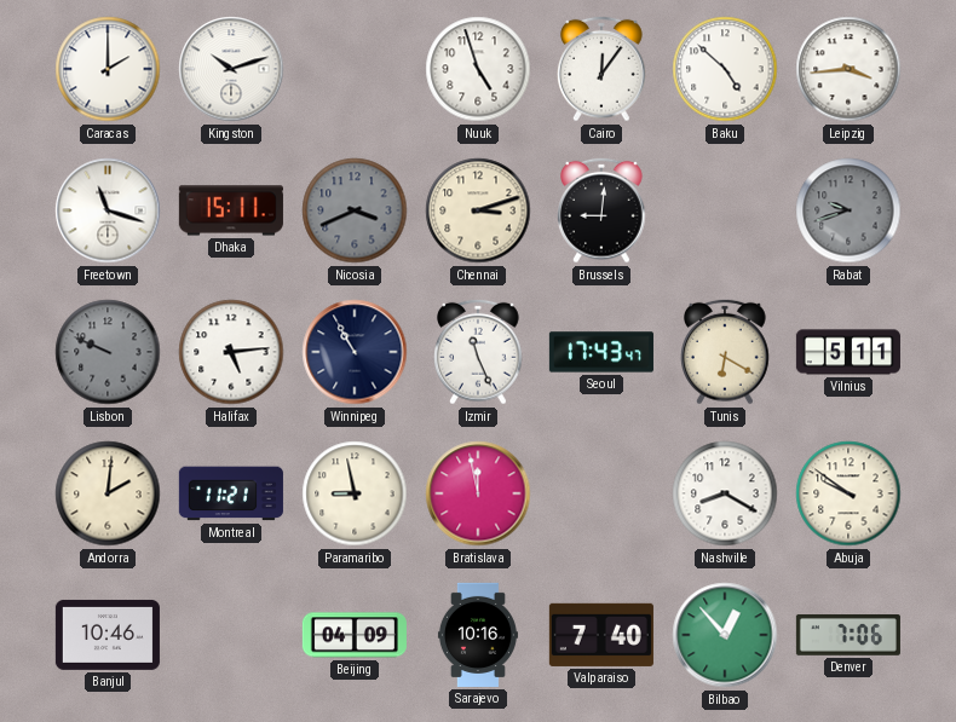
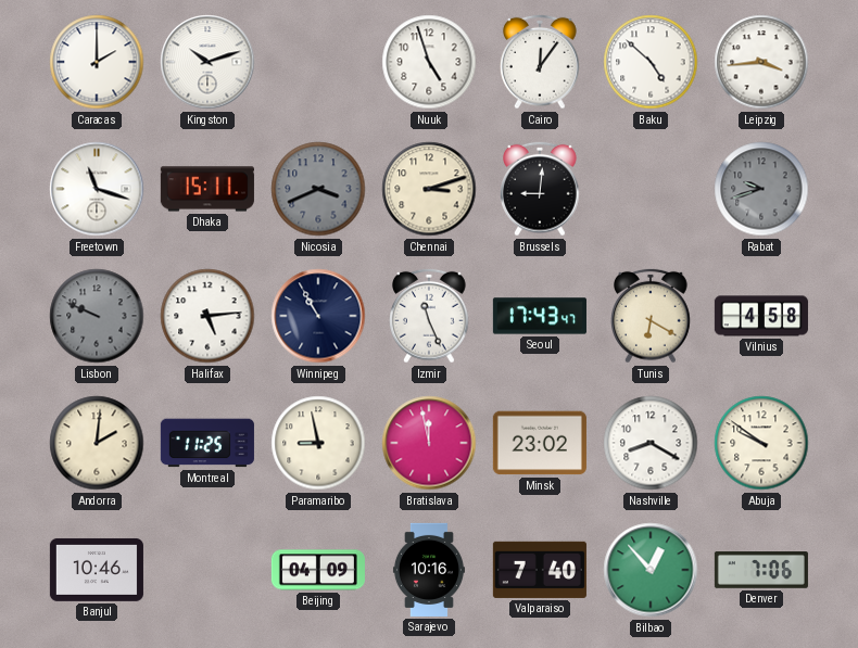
Vilnius: 5:11 -> 4:58
Montreal: 11:21 -> 11:25
Minsk: none -> 23:02
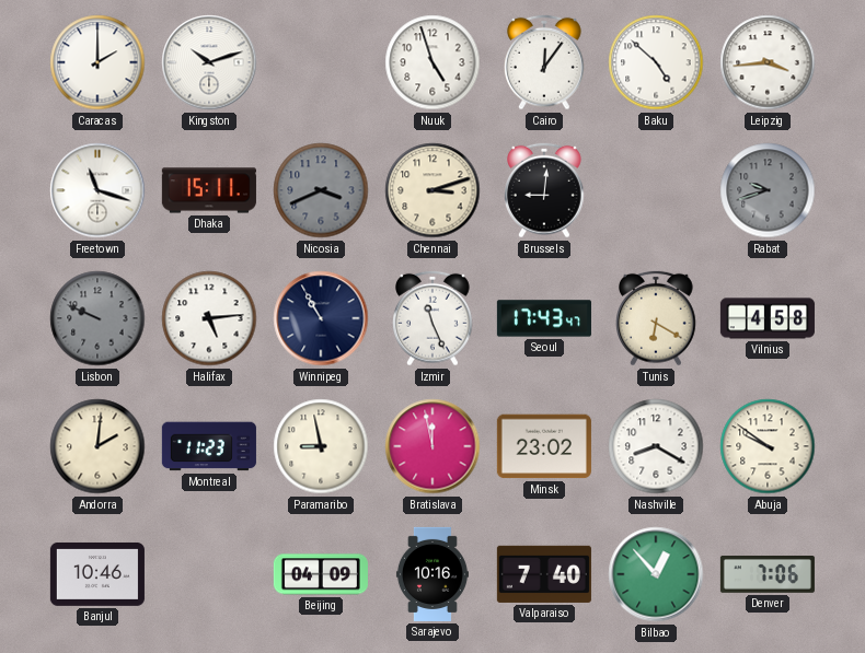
Montreal: 11:25 -> 11:23
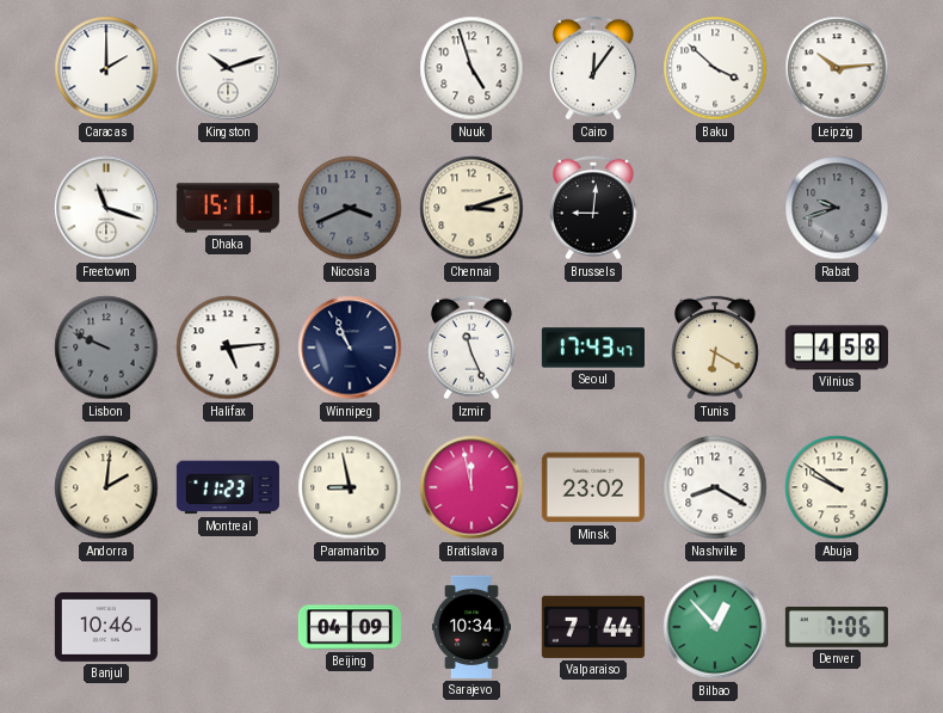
Baku: 4:52 -> 3:52
Leipzig: 3:44 -> 10:14
Winnipeg: 10:55 -> 10:56
Sarajevo: 10:16 -> 10:34
Valparaiso: 7:40 -> 7:44
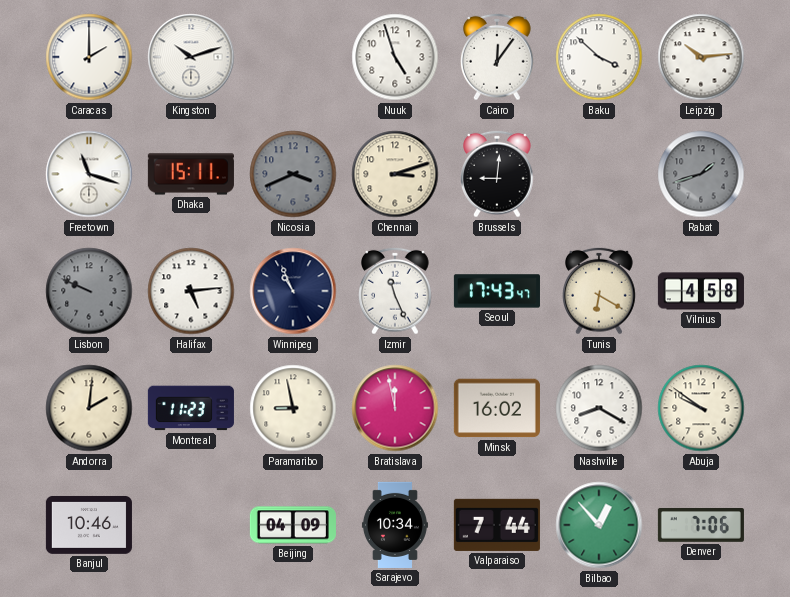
Rabat: 9:42 -> 1:42
Minsk: 23:02 -> 16:02
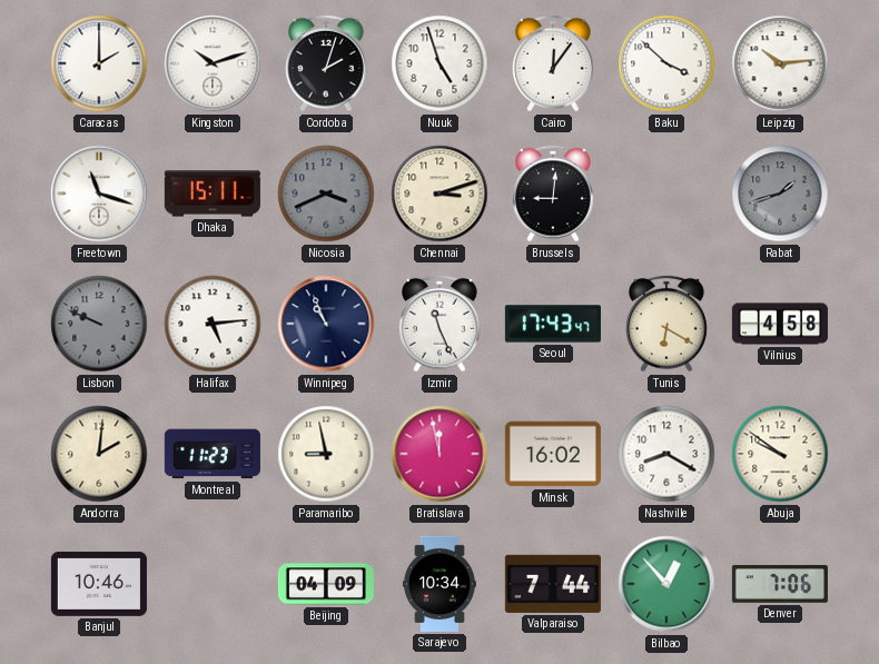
Cordoba: none -> 2:03
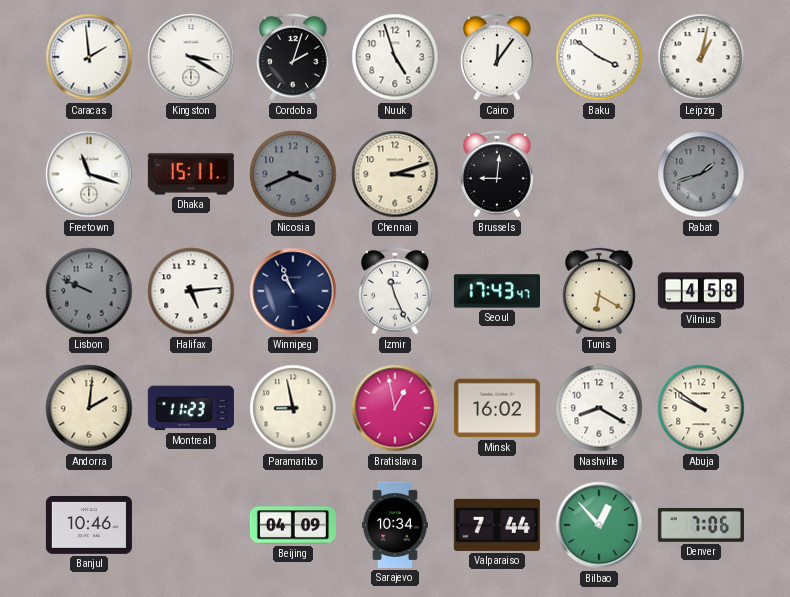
Caracas: 2:00 -> 1:59
Kingston: 10:12 -> 3:20
Baku: 3:52 -> 3:51
Leipzig: 10:14 -> 1:02
Bratislava: 11:58 -> 12:58
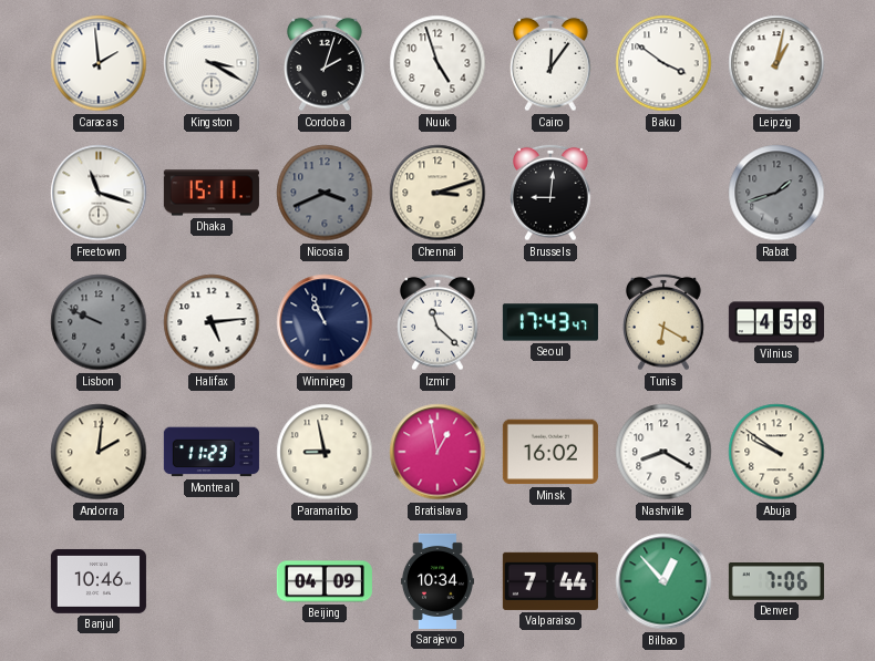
Izmir: 11:26 -> 11:22
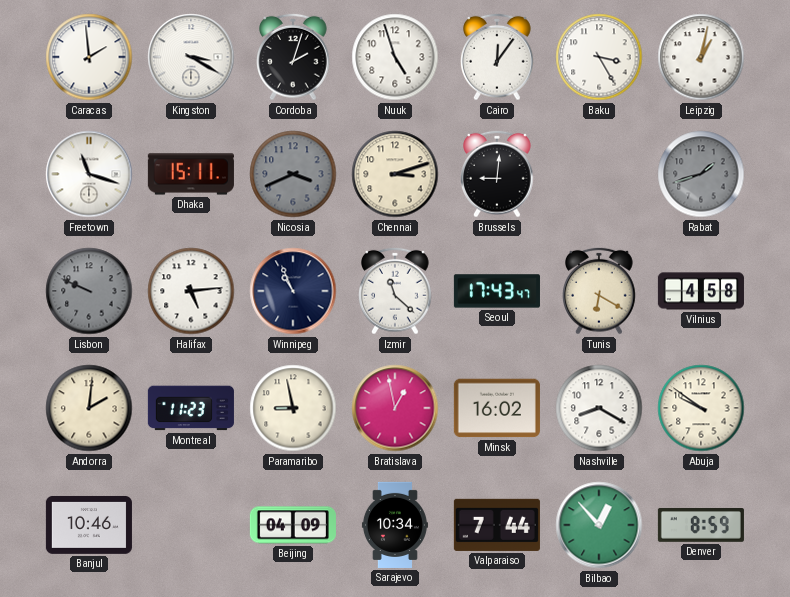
Baku: 3:51 -> 3:25
Denver: 7:06 -> 8:59
